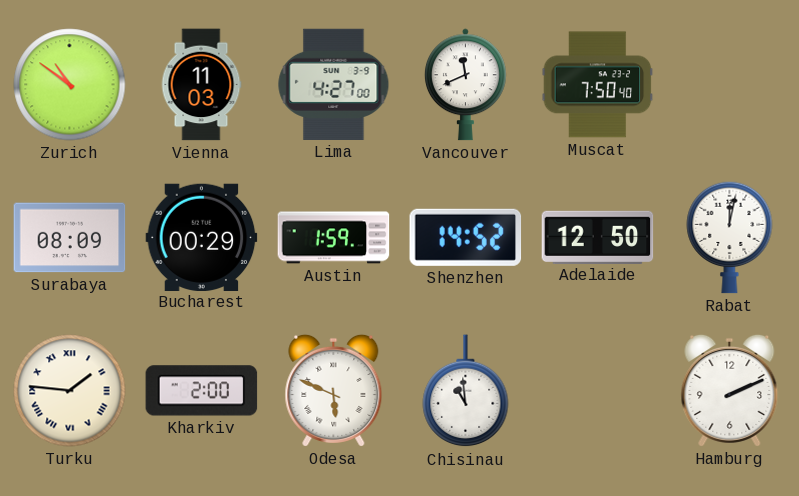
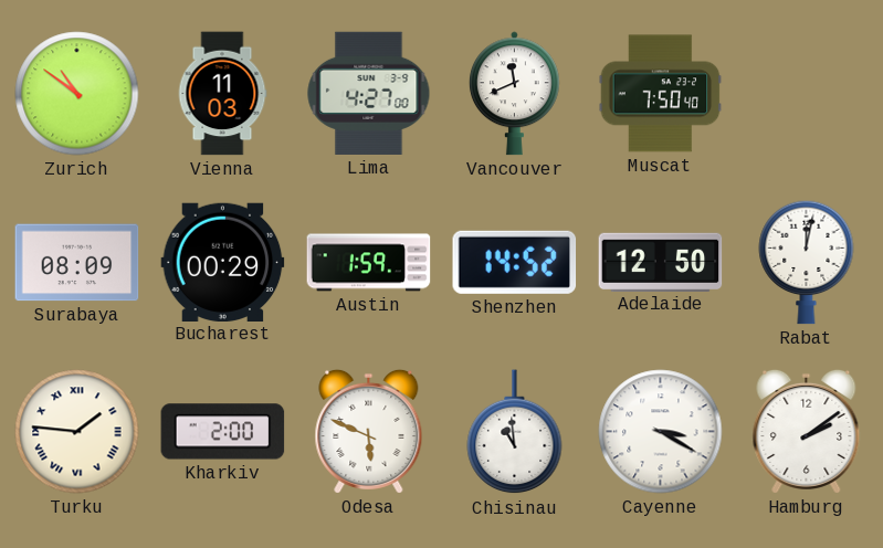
Cayenne: none -> 3:20
Hamburg: 2:11 -> 2:09
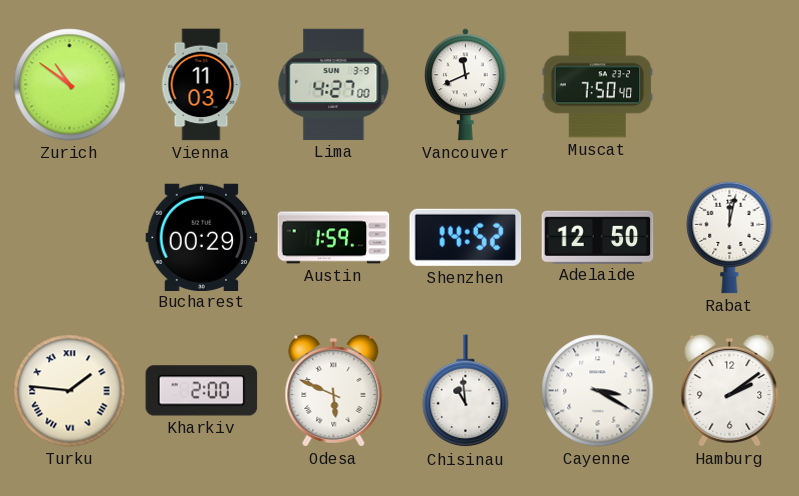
Surabaya: 08:09 -> none
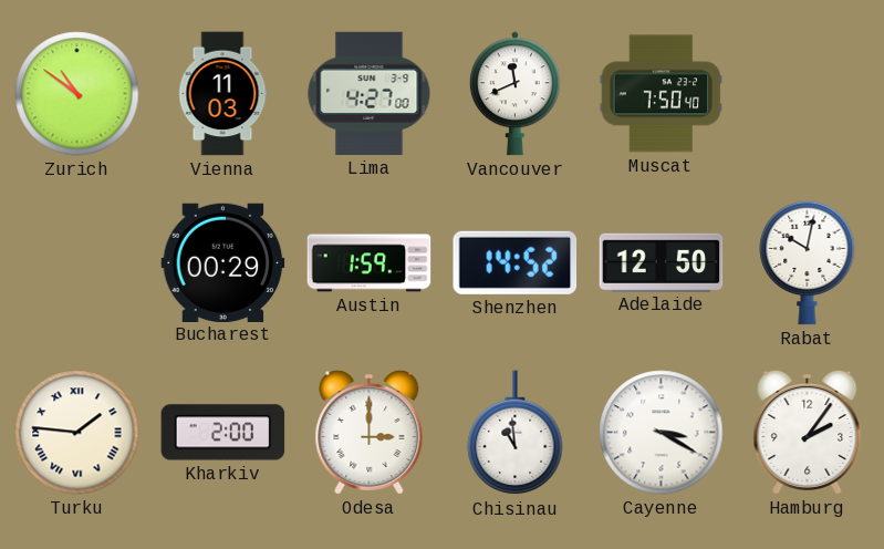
Rabat: 12:02 -> 10:02
Odesa: 5:49 -> 3:00
Hamburg: 2:09 -> 2:06
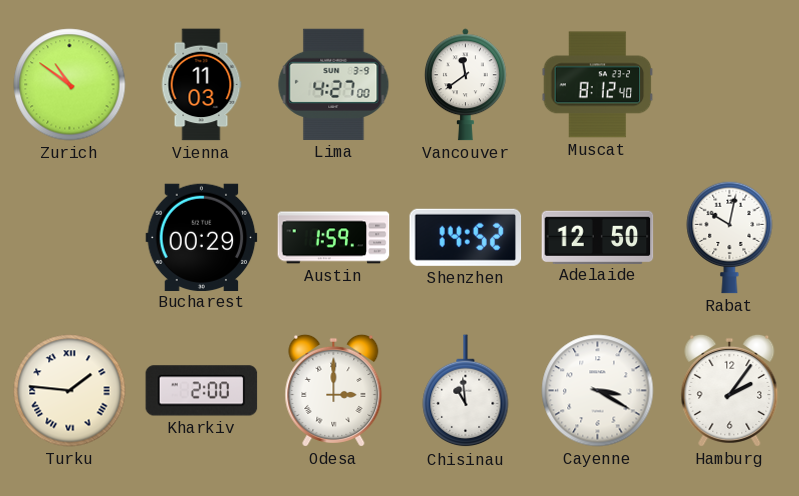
Vancouver: 11:41 -> 11:39
Muscat: 7:50 -> 8:12
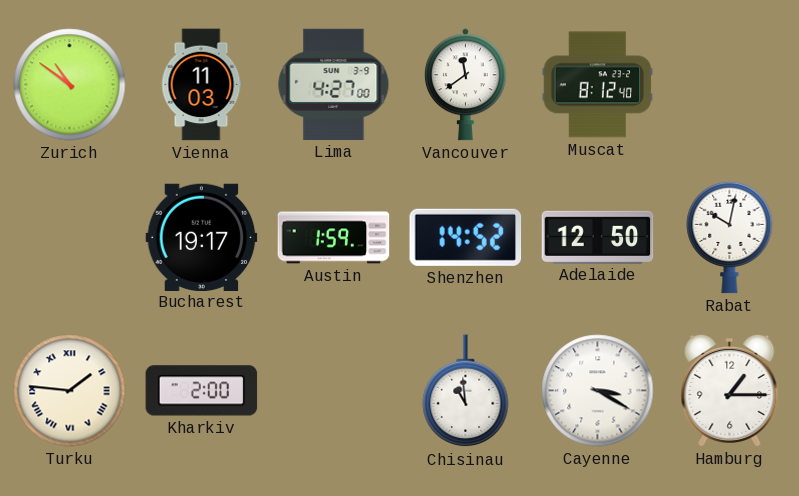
Bucharest: 00:29 -> 19:17
Odesa: 3:00 -> none
Hamburg: 2:06 -> 1:15
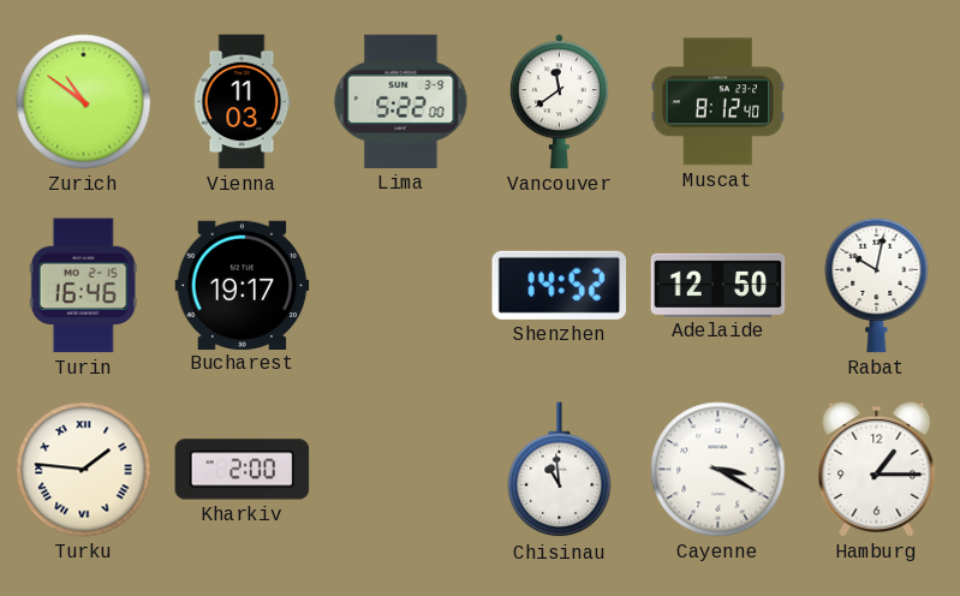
Lima: 4:27 -> 5:22
Turin: none -> 16:46
Austin: 1:59 -> none
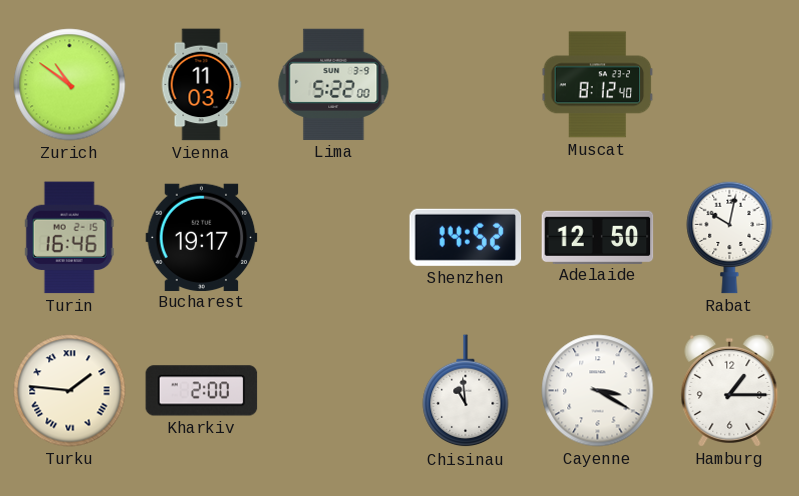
Vancouver: 11:39 -> none
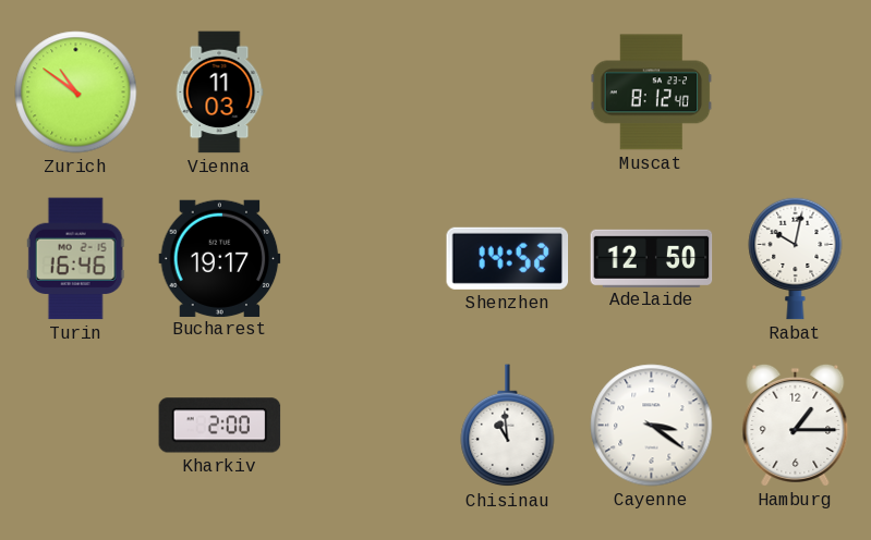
Lima: 5:22 -> none
Turku: 1:46 -> none
Cayenne: 3:20 -> 3:21
